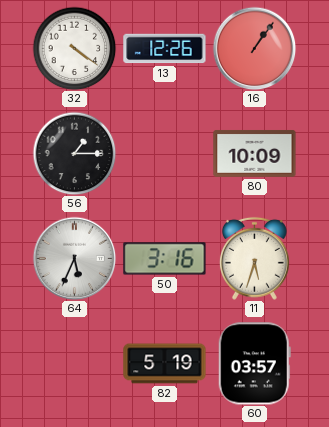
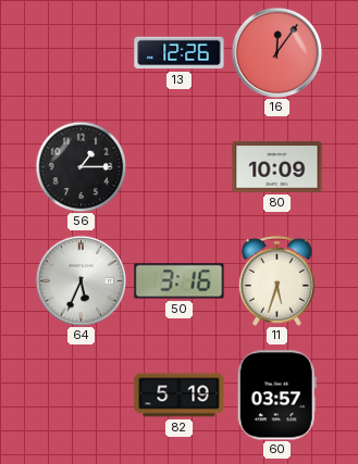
32: 4:21 -> none
16: 1:06 -> 12:06
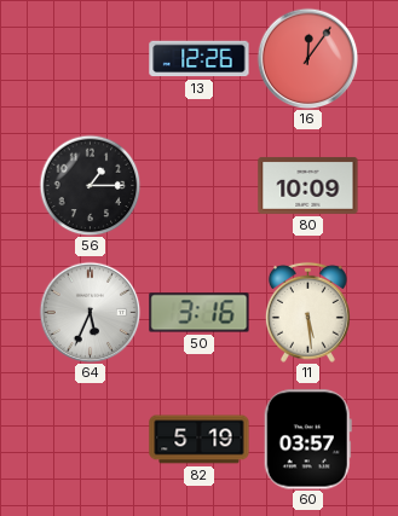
11: 5:33 -> 5:29
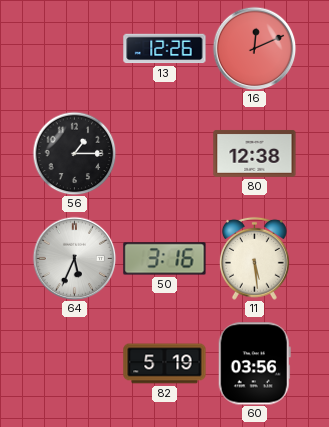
16: 12:06 -> 12:11
80: 10:09 -> 12:38
60: 03:57 -> 03:56
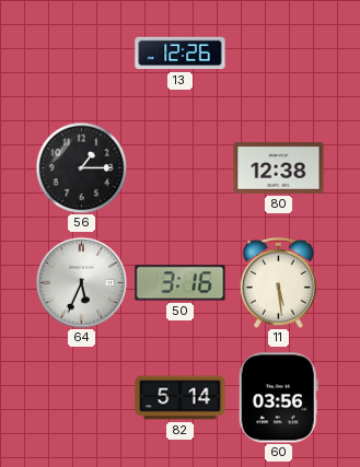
16: 12:11 -> none
82: 5:19 -> 5:14
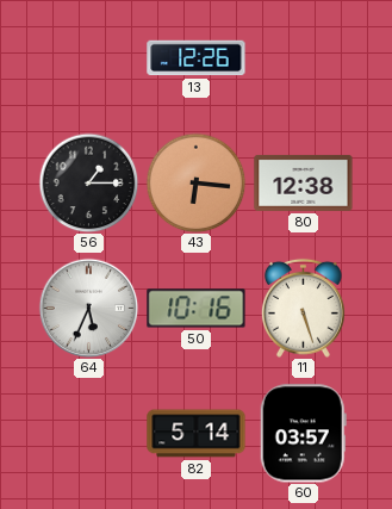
43: none -> 6:16
50: 3:16 -> 10:16
11: 5:29 -> 5:27
60: 03:56 -> 03:57
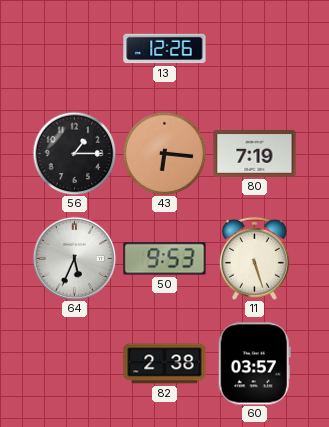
80: 12:38 -> 7:19
50: 10:16 -> 9:53
82: 5:14 -> 2:38
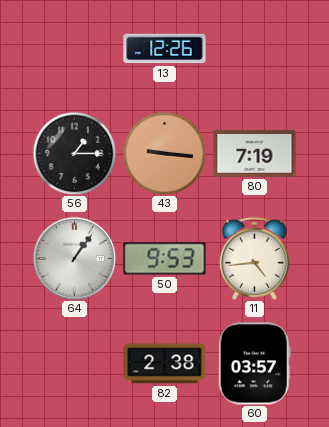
43: 6:16 -> 9:16
64: 5:34 -> 1:06
11: 5:27 -> 4:44
